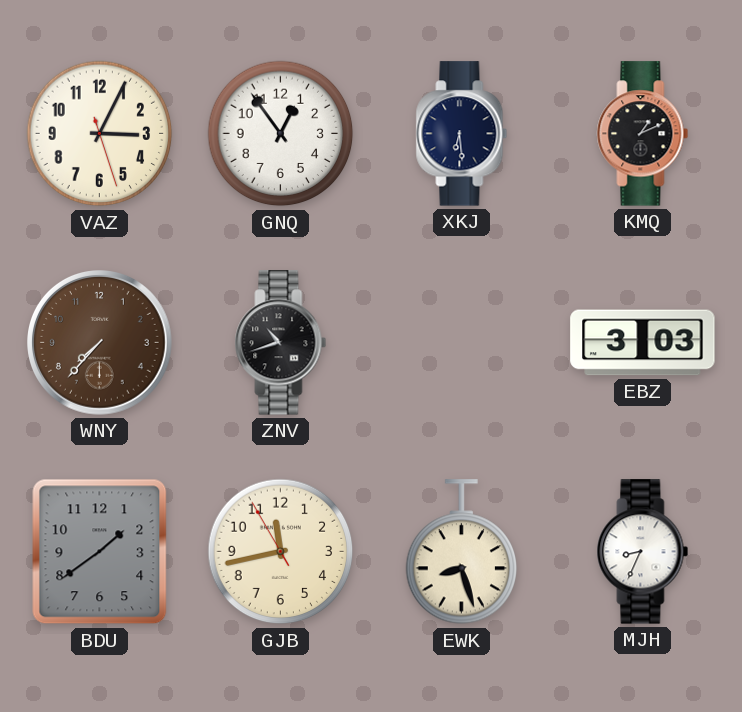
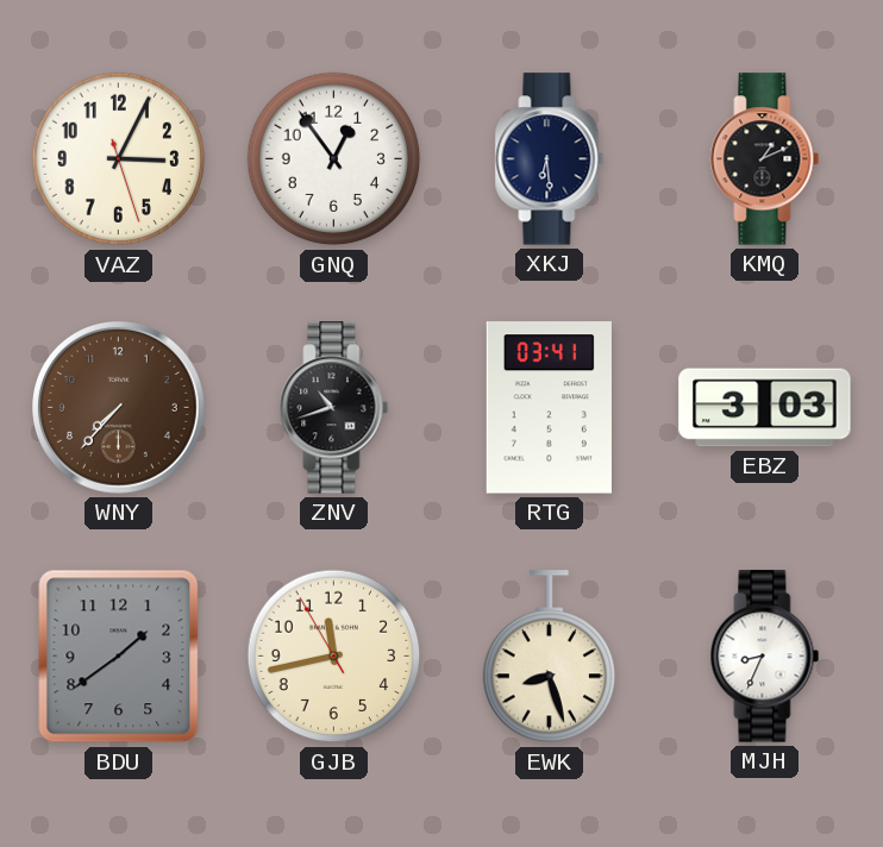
RTG: none -> 03:41
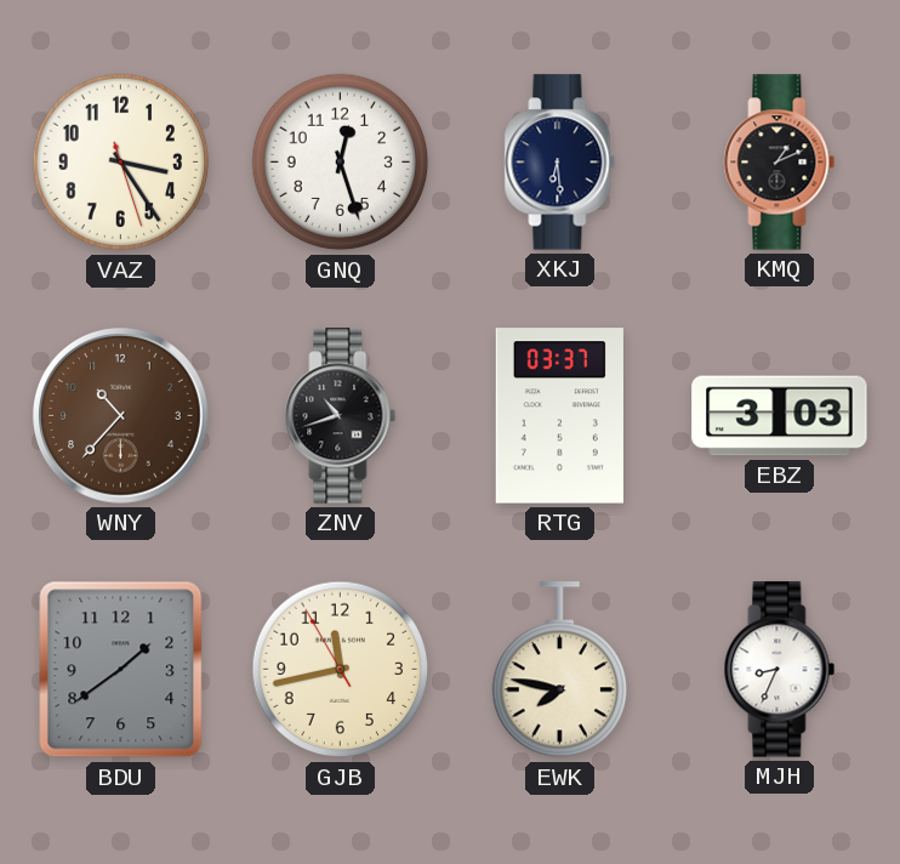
VAZ: 3:04 -> 3:24
GNQ: 12:54 -> 12:27
WNY: 7:37 -> 10:37
RTG: 03:41 -> 03:37
EWK: 8:27 -> 7:47
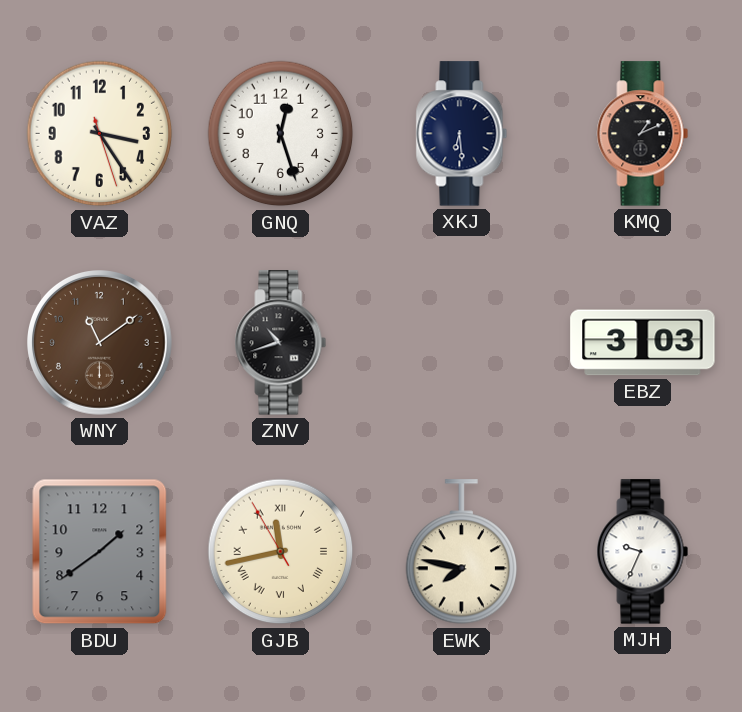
WNY: 10:37 -> 11:09
RTG: 03:37 -> none
GJB numerals: Arabic -> Roman
MJH: 8:34 -> 9:34
